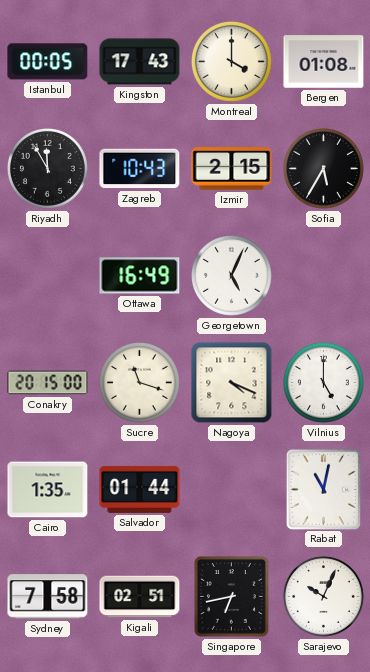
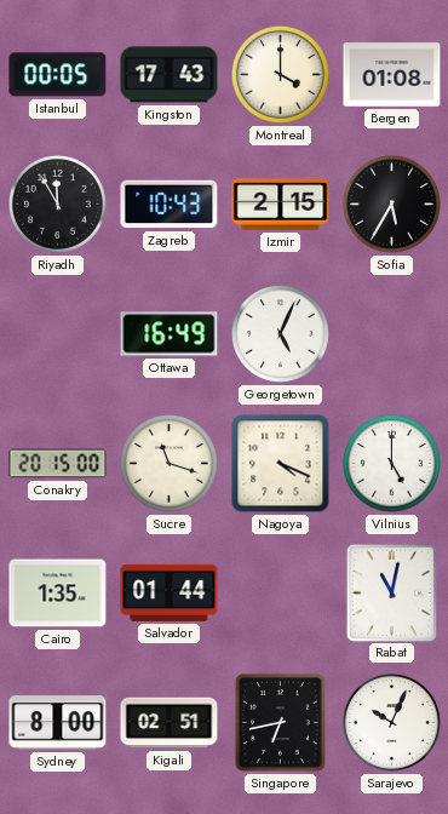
Sydney: 7:58 -> 8:00
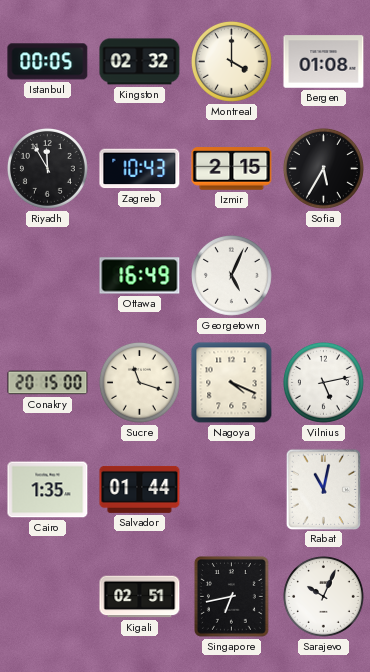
Kingston: 17:43 -> 02:32
Vilnius: 5:00 -> 5:13
Sydney: 8:00 -> none
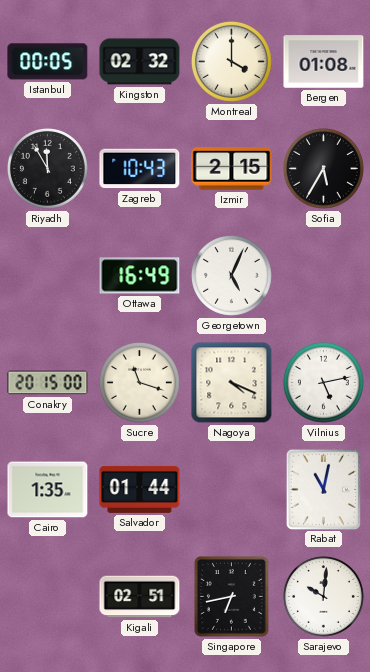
Sarajevo: 10:04 -> 10:01
